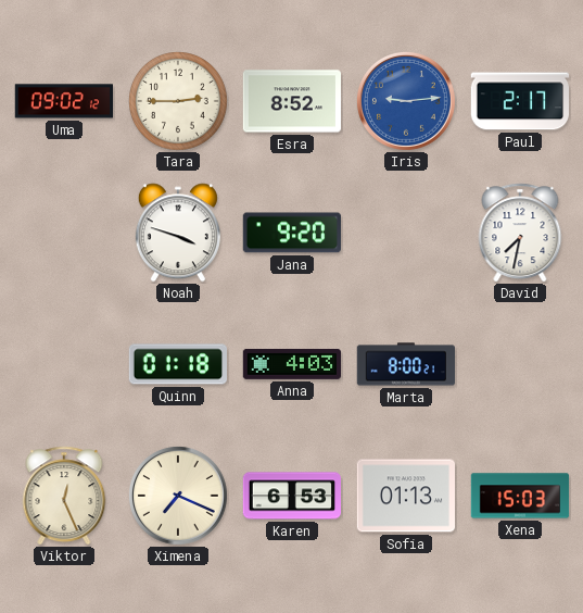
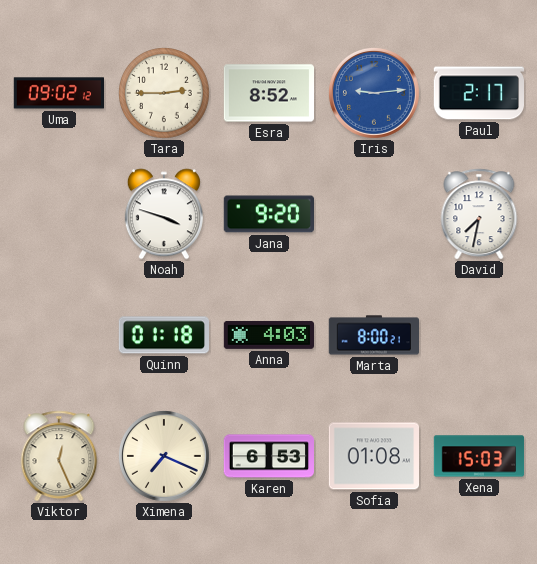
Sofia: 01:13 -> 01:08
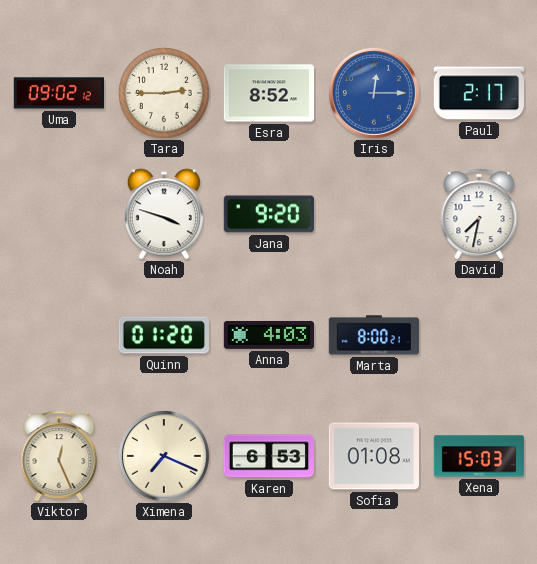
Iris: 9:14 -> 12:15
Quinn: 01:18 -> 01:20
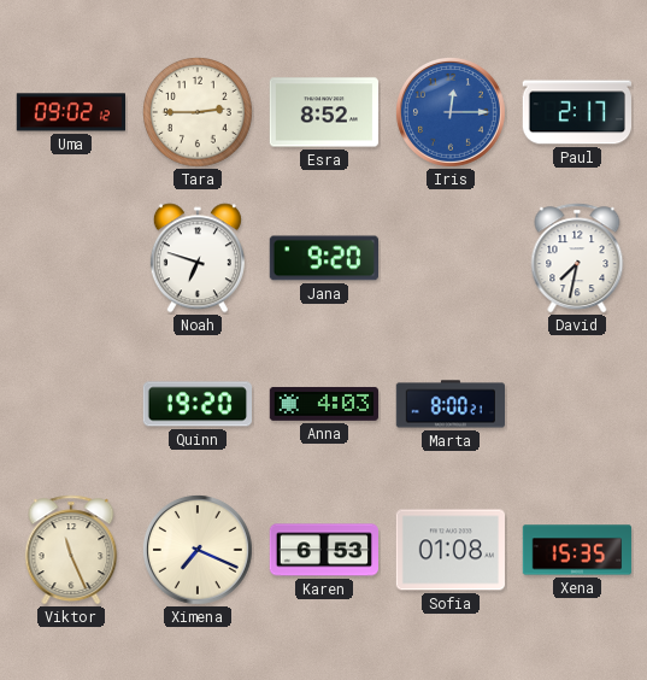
Noah: 3:48 -> 6:48
Quinn: 01:20 -> 19:20
Viktor: 12:26 -> 11:26
Xena: 15:03 -> 15:35
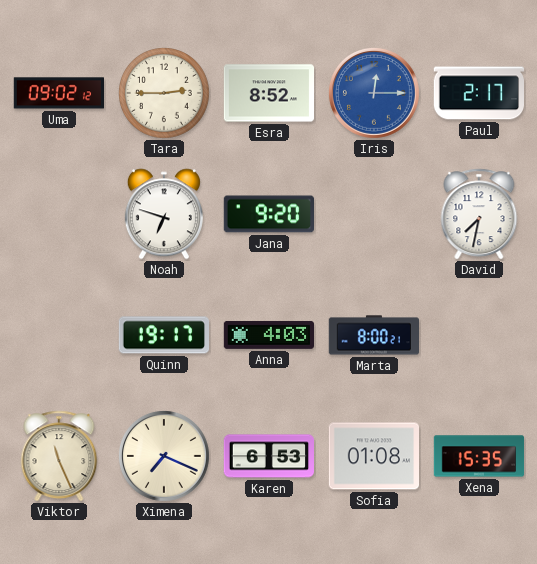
Quinn: 19:20 -> 19:17
